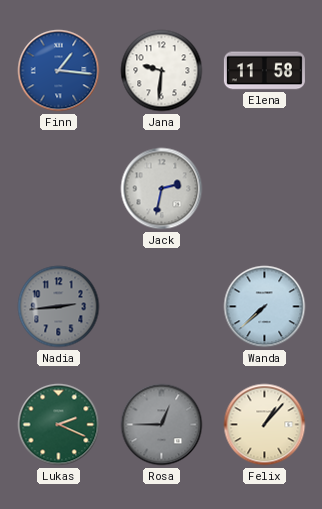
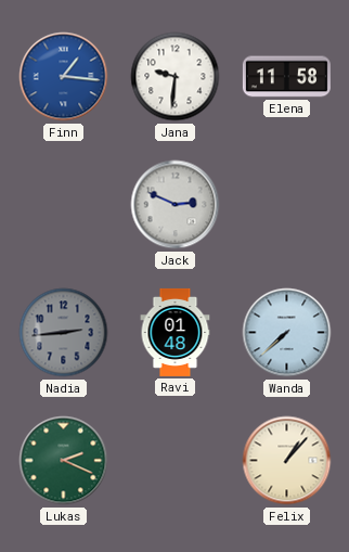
Jack: 2:32 -> 2:49
Ravi: none -> 01:48
Rosa: 12:45 -> none
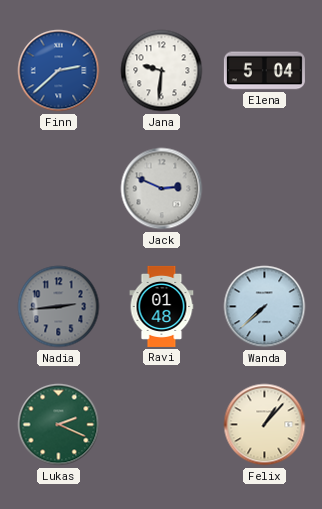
Finn: 1:16 -> 2:38
Elena: 11:58 -> 5:04
